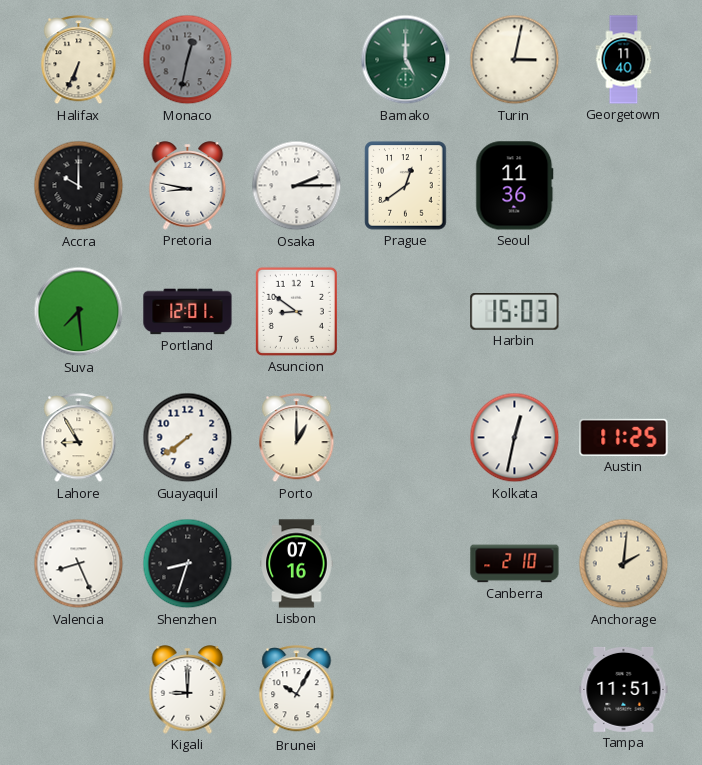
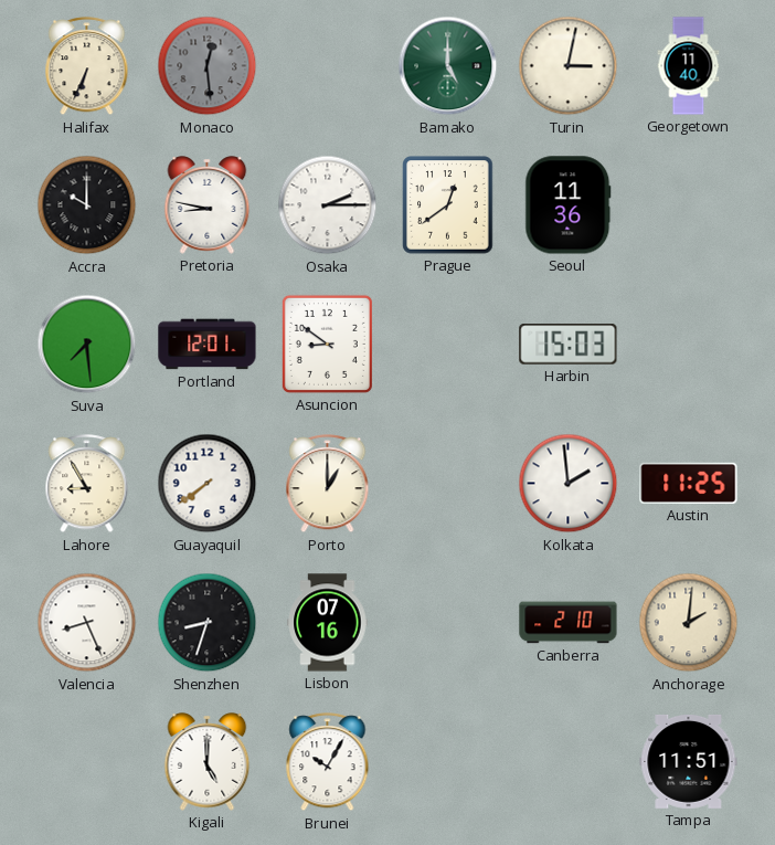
Monaco: 12:32 -> 12:29
Kolkata: 12:32 -> 1:59
Kigali: 9:00 -> 5:00
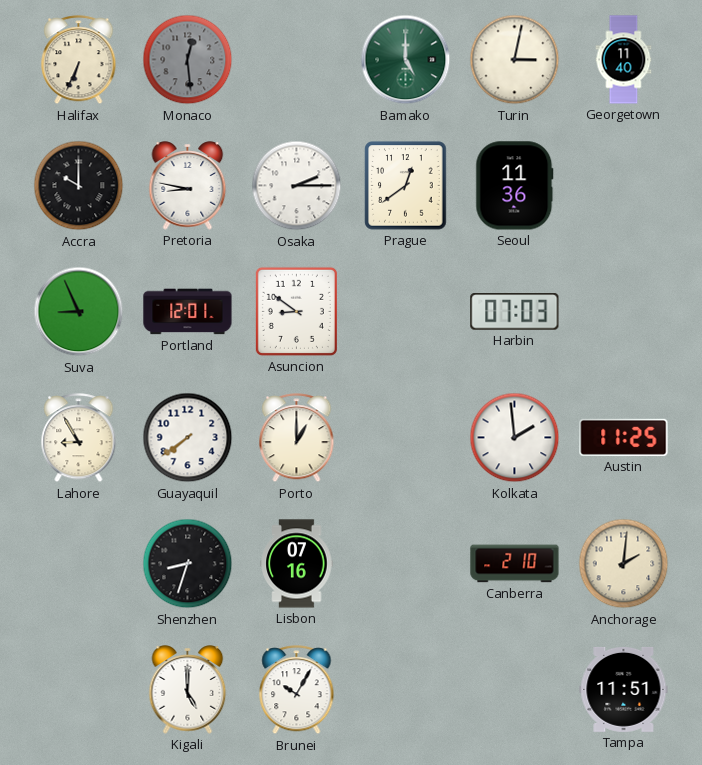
Suva: 7:29 -> 8:56
Harbin: 15:03 -> 07:03
Valencia: 8:26 -> none
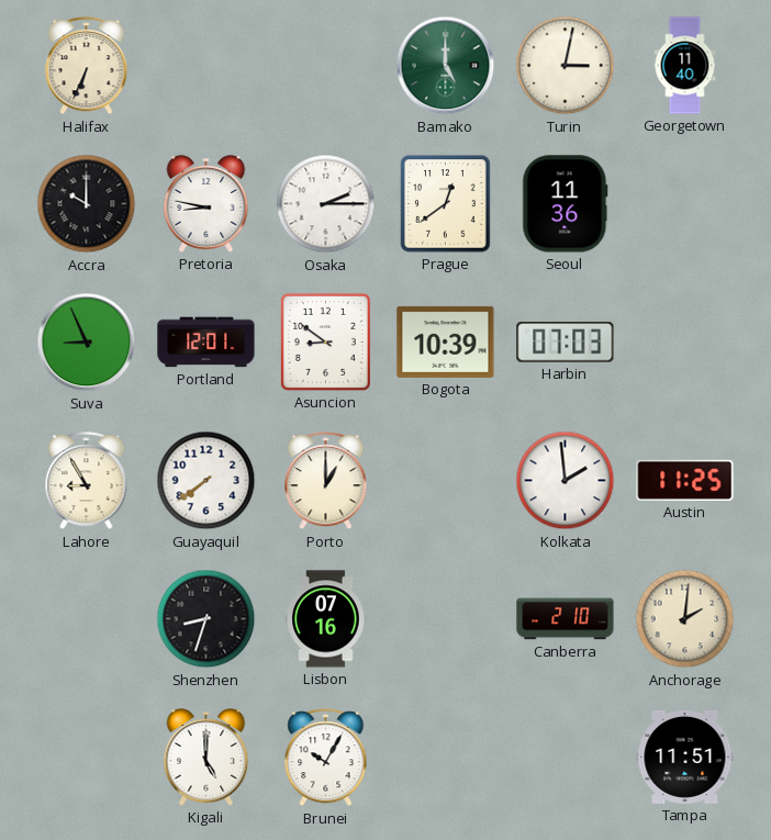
Monaco: 12:29 -> none
Bogota: none -> 10:39
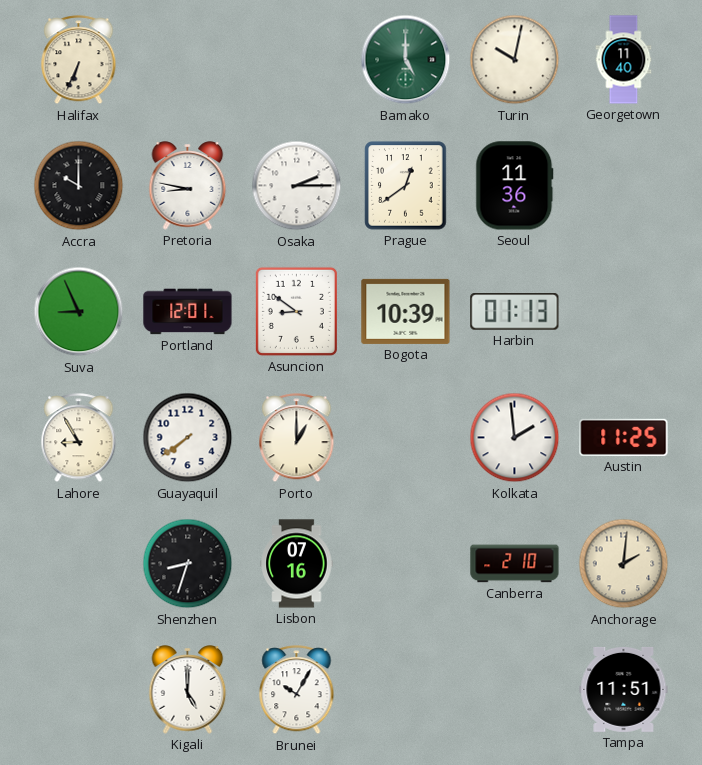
Turin: 3:02 -> 10:02
Harbin: 07:03 -> 01:13
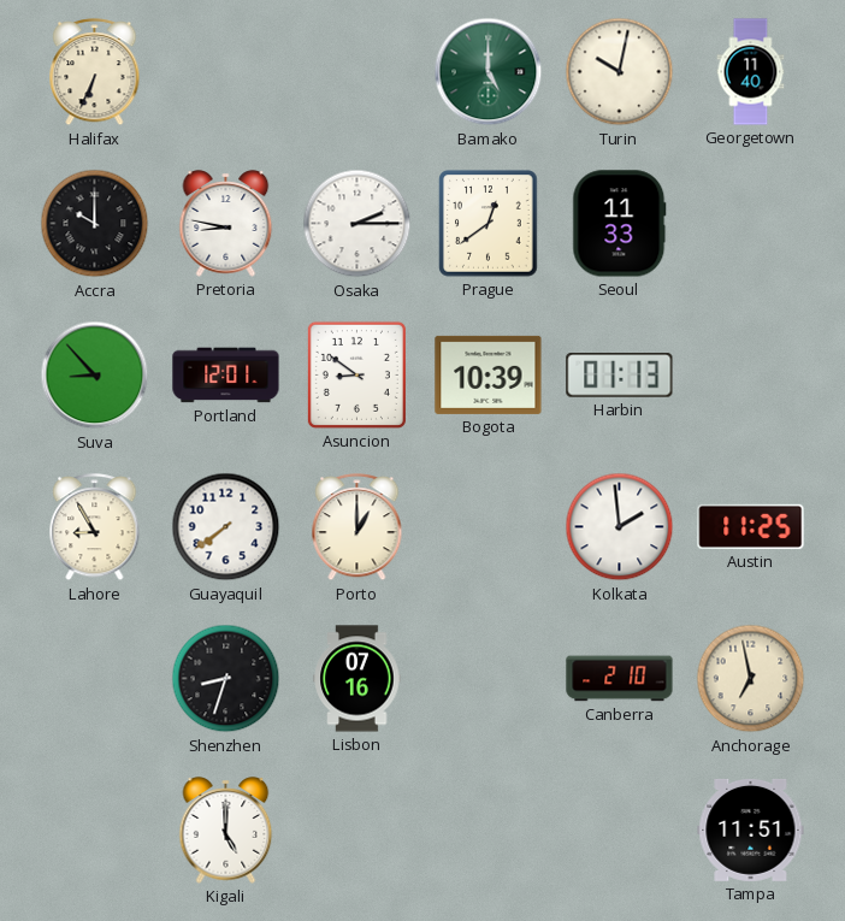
Seoul: 11:36 -> 11:33
Suva: 8:56 -> 8:53
Anchorage: 2:01 -> 6:58
Brunei: 10:05 -> none
